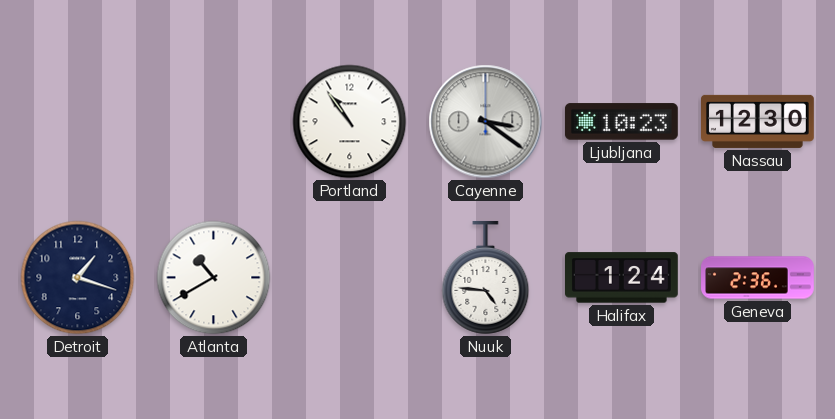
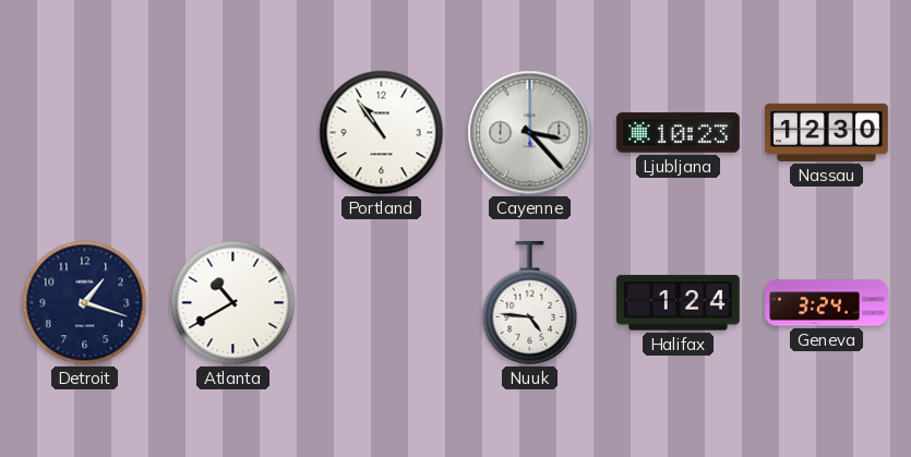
Cayenne: 3:21 -> 3:23
Geneva: 2:36 -> 3:24
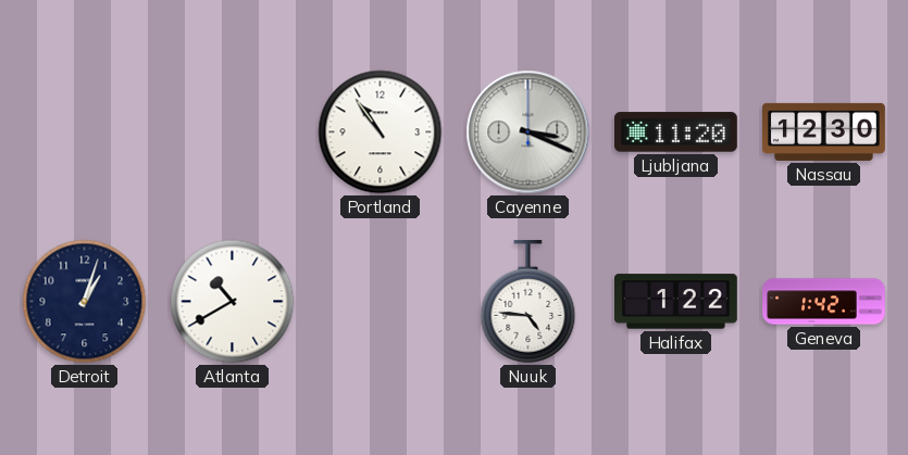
Cayenne: 3:23 -> 3:19
Ljubljana: 10:23 -> 11:20
Detroit: 1:18 -> 1:03
Halifax: 1:24 -> 1:22
Geneva: 3:24 -> 1:42
